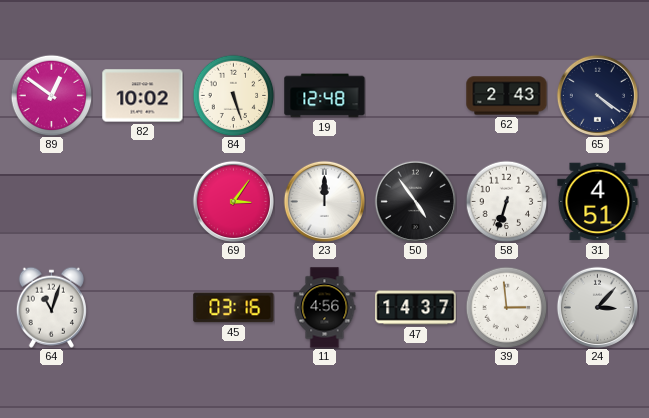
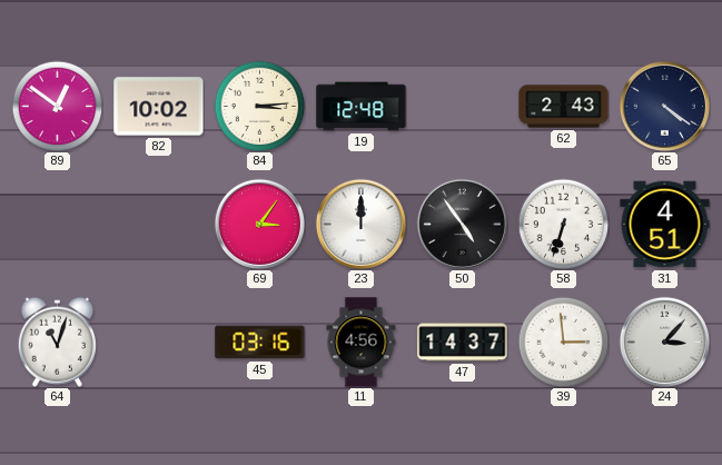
84: 5:27 -> 3:14
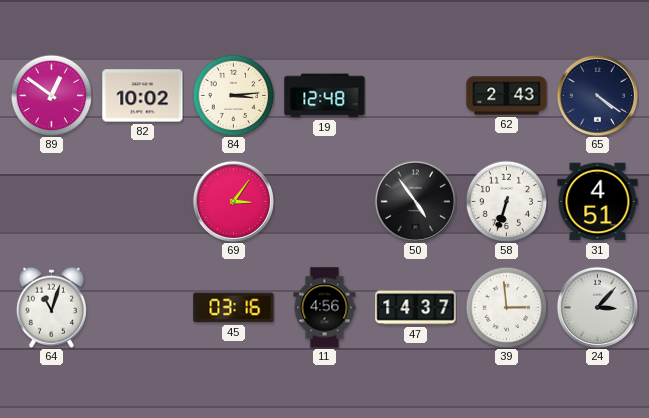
23: 12:00 -> none
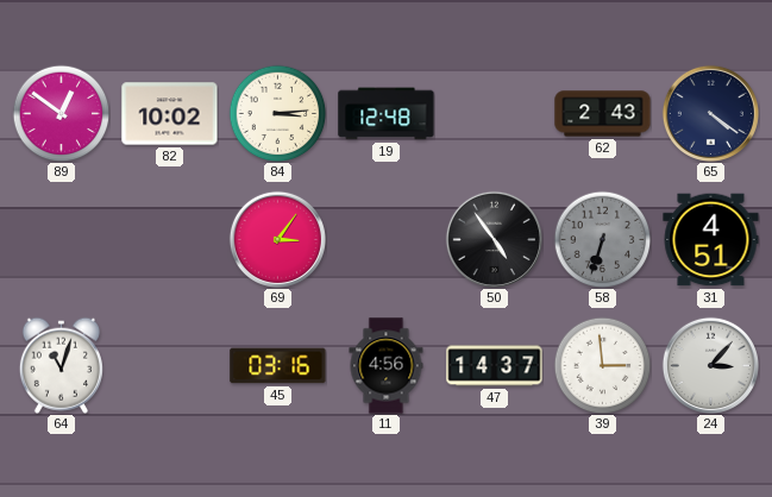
58 dial: white -> grey
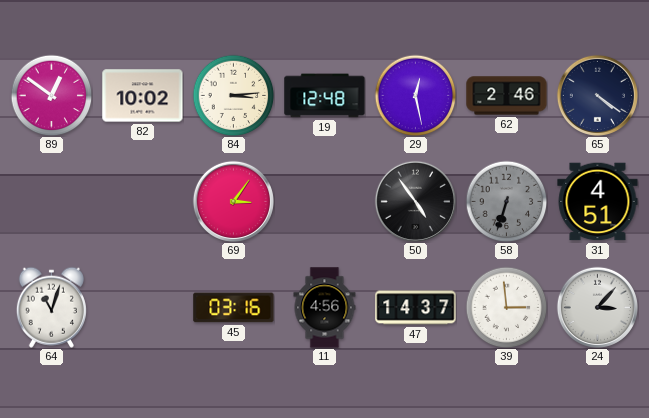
29: none -> 12:28
62: 2:43 -> 2:46
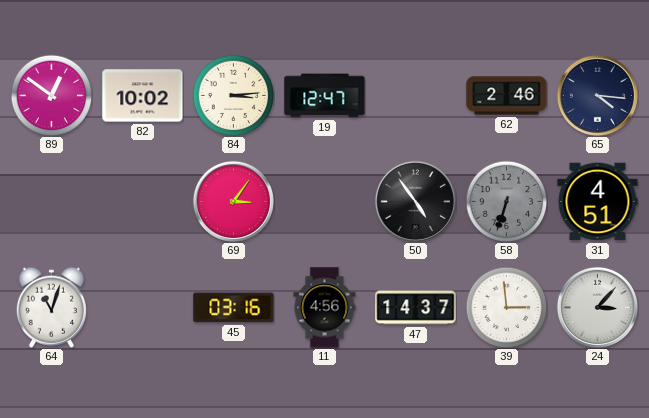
19: 12:48 -> 12:47
29: 12:28 -> none
65: 4:21 -> 4:16
